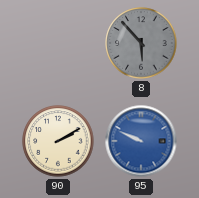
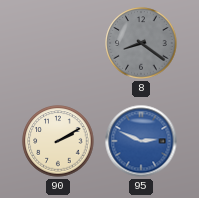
8: 5:53 -> 8:21
95: 9:49 -> 2:49
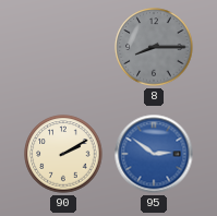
8: 8:21 -> 8:15
95: 2:49 -> 2:51
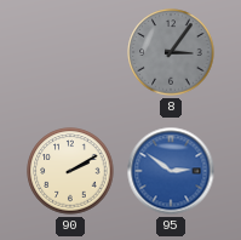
8: 8:15 -> 3:06
